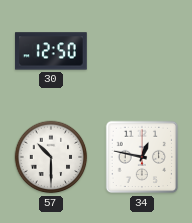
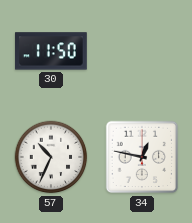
30: 12:50 -> 11:50
57: 10:30 -> 10:34
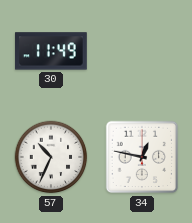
30: 11:50 -> 11:49
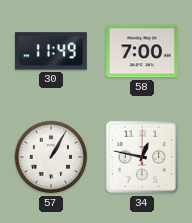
58: none -> 7:00
57: 10:34 -> 1:05
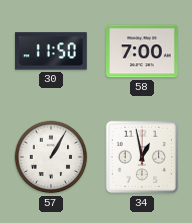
30: 11:49 -> 11:50
34: 12:47 -> 12:58
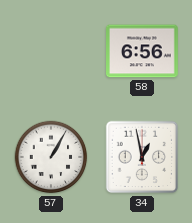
30: 11:50 -> none
58: 7:00 -> 6:56
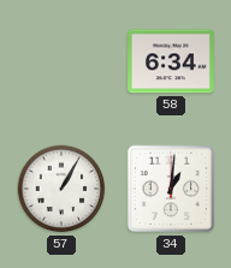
58: 6:56 -> 6:34
34: 12:58 -> 1:01
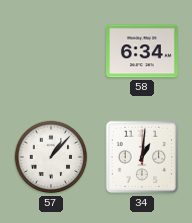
57: 1:05 -> 1:07
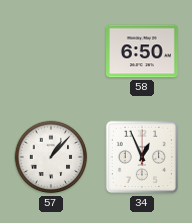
58: 6:34 -> 6:50
34: 1:01 -> 12:56
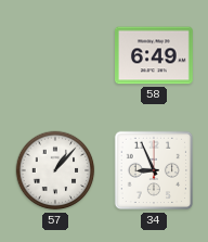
58: 6:50 -> 6:49
34: 12:56 -> 8:56
